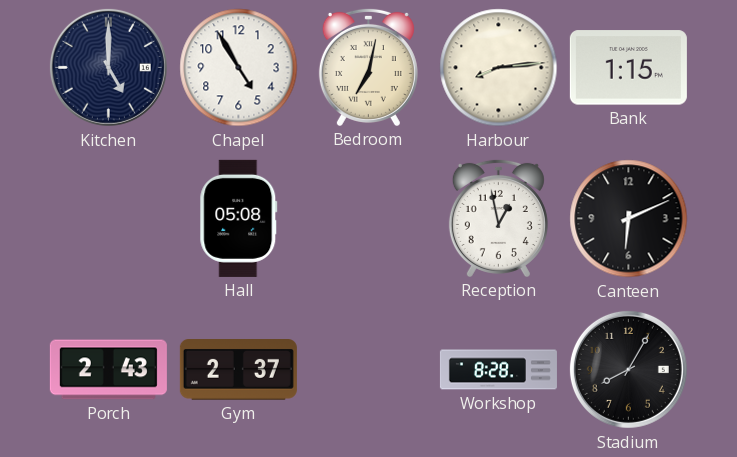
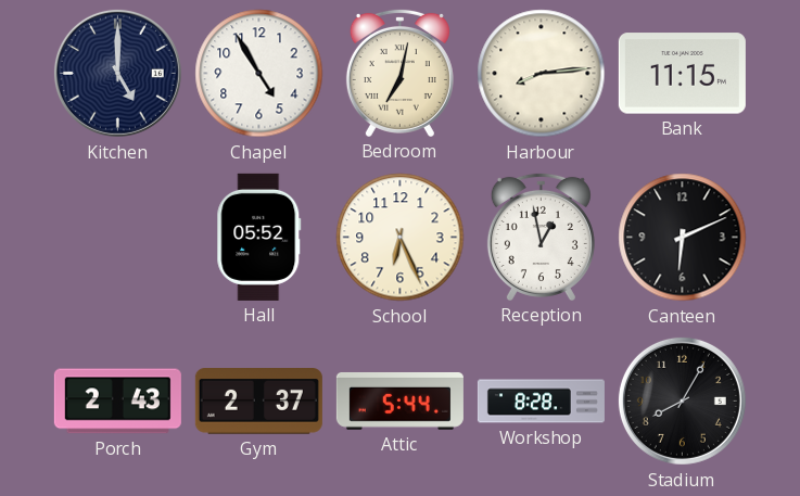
Bank: 1:15 -> 11:15
Hall: 05:08 -> 05:52
School: none -> 6:26
Attic: none -> 5:44
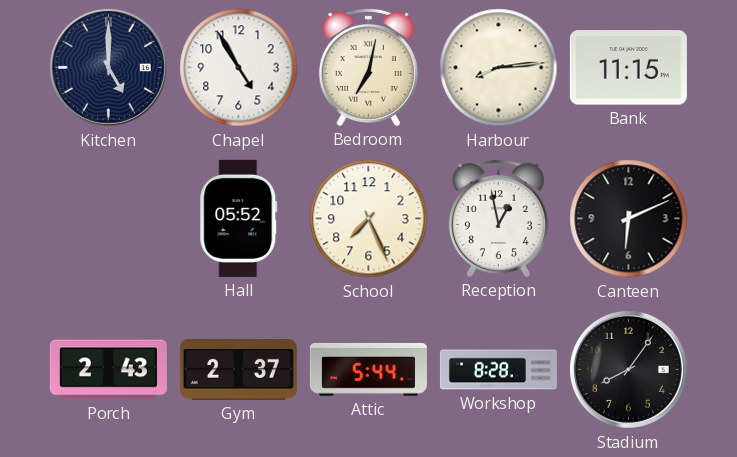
School: 6:26 -> 7:26
Stadium: 8:05 -> 8:06
